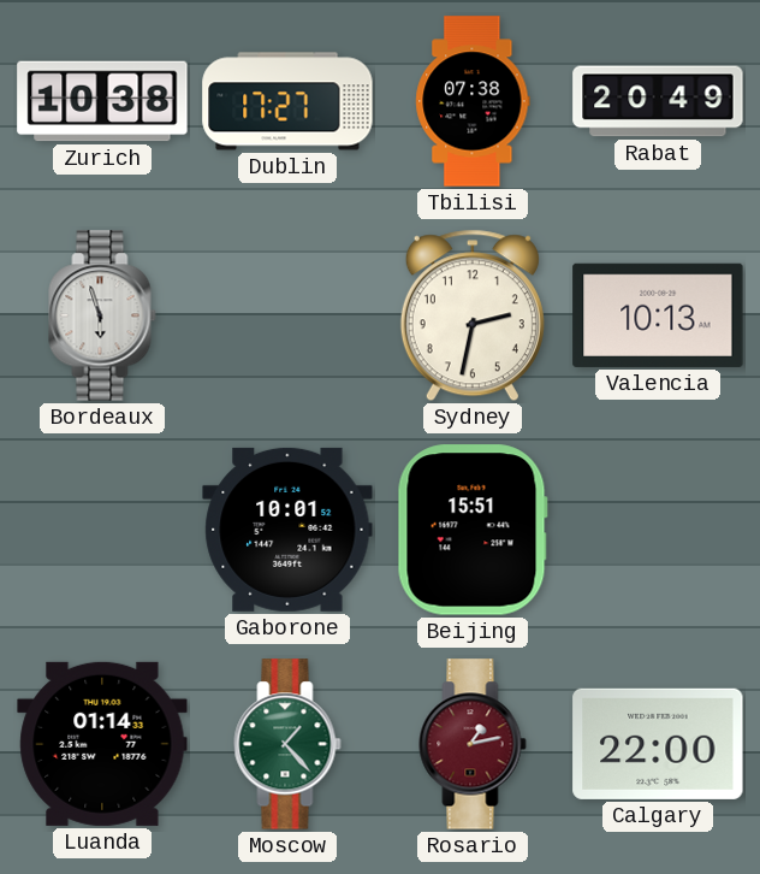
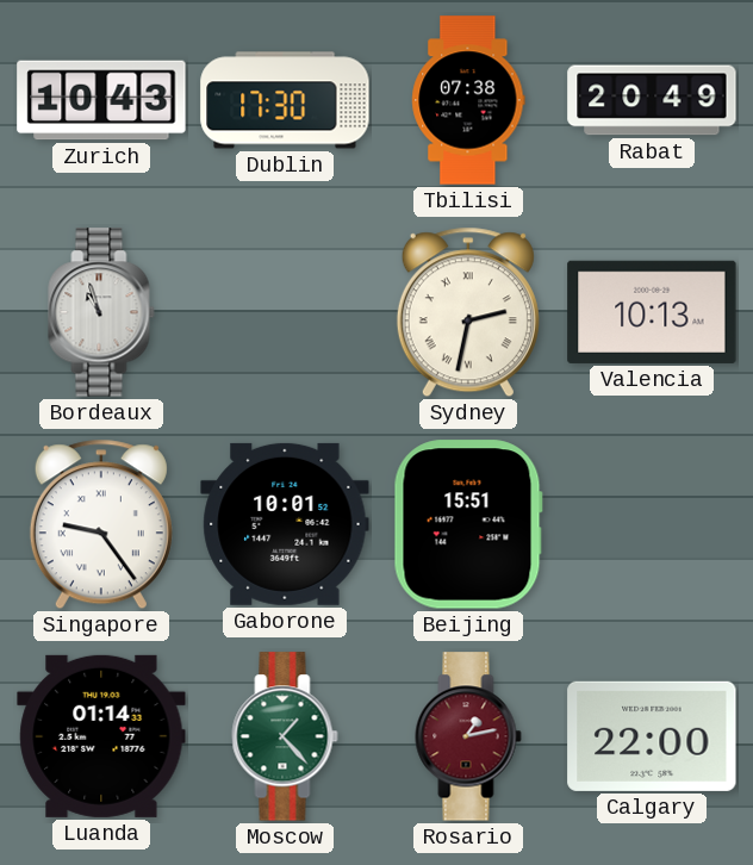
Zurich: 10:38 -> 10:43
Dublin: 17:27 -> 17:30
Bordeaux: 5:57 -> 10:57
Sydney numerals: Arabic -> Roman
Singapore: none -> 9:24
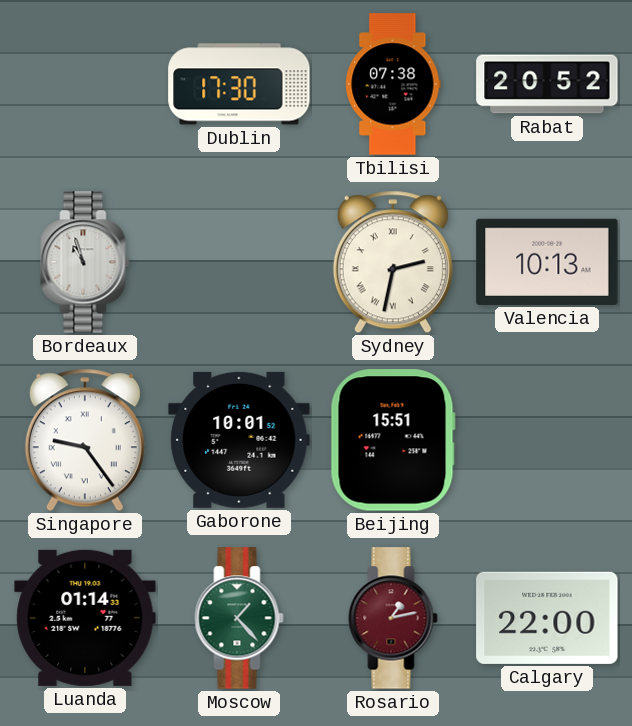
Zurich: 10:43 -> none
Rabat: 20:49 -> 20:52
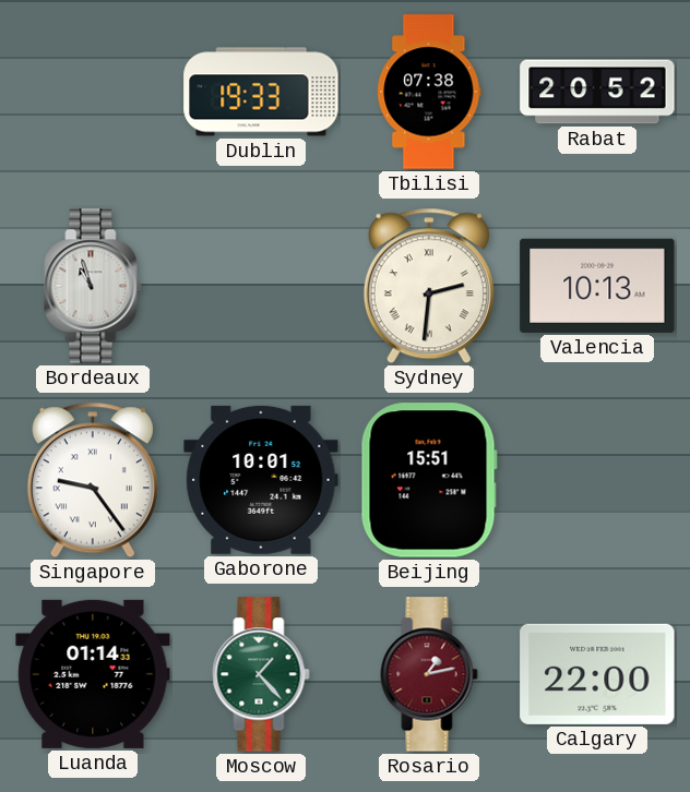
Dublin: 17:30 -> 19:33
Sydney: 2:32 -> 2:31
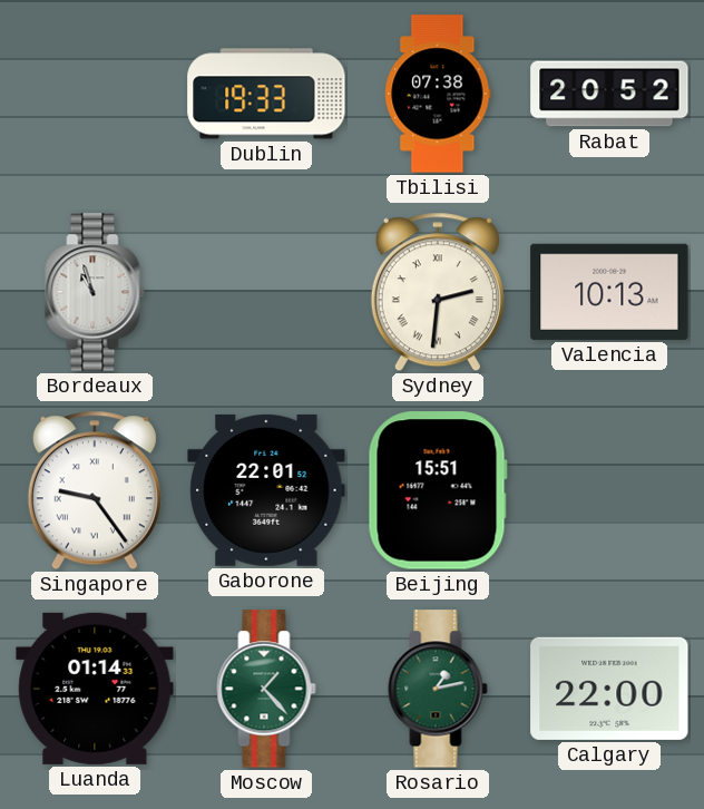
Gaborone: 10:01 -> 22:01
Rosario dial: burgundy -> green
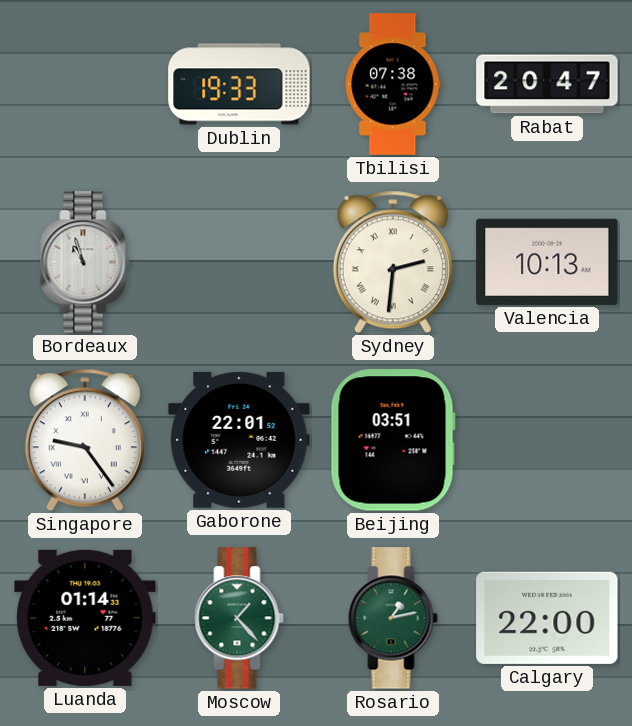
Rabat: 20:52 -> 20:47
Beijing: 15:51 -> 03:51
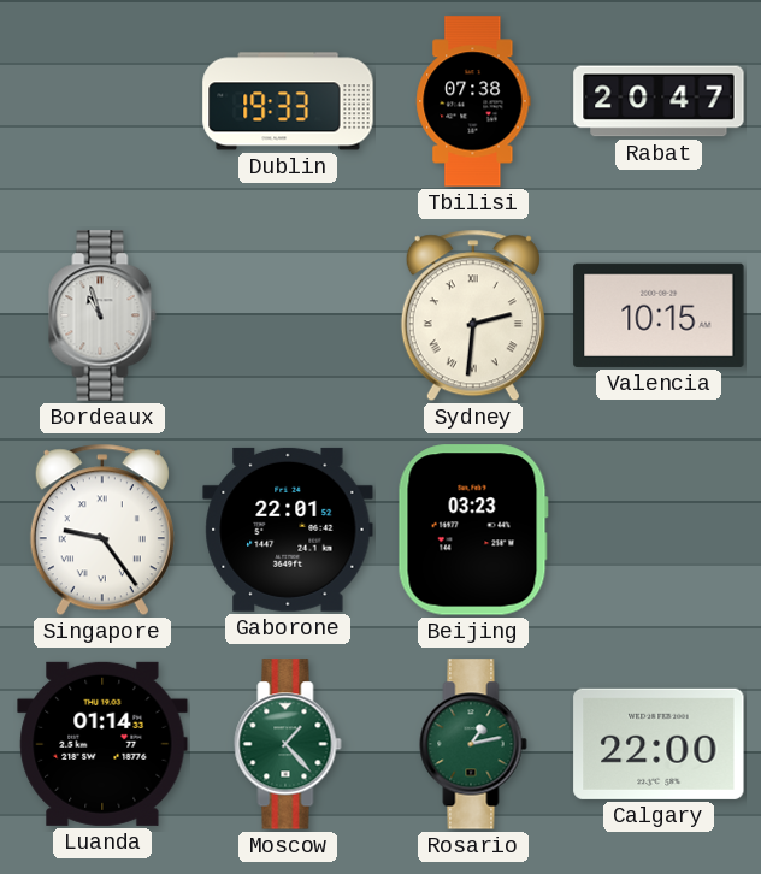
Valencia: 10:13 -> 10:15
Beijing: 03:51 -> 03:23
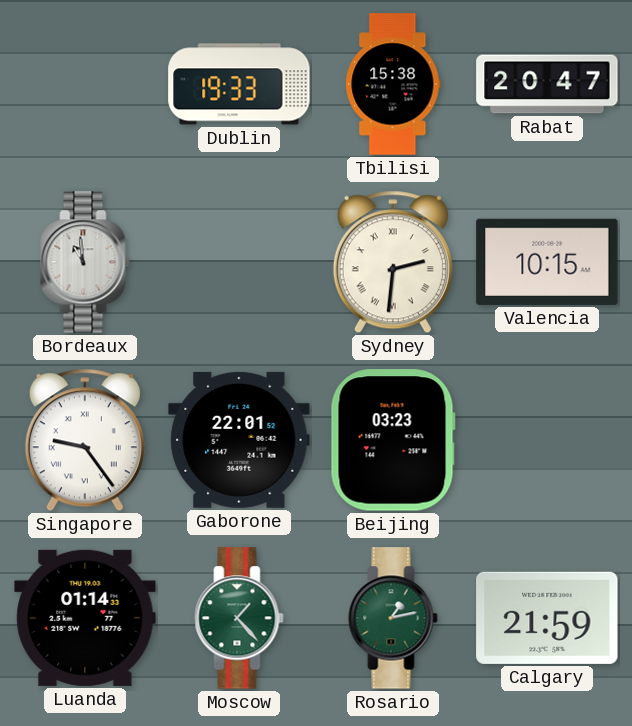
Tbilisi: 07:38 -> 15:38
Bordeaux: 10:57 -> 10:59
Calgary: 22:00 -> 21:59
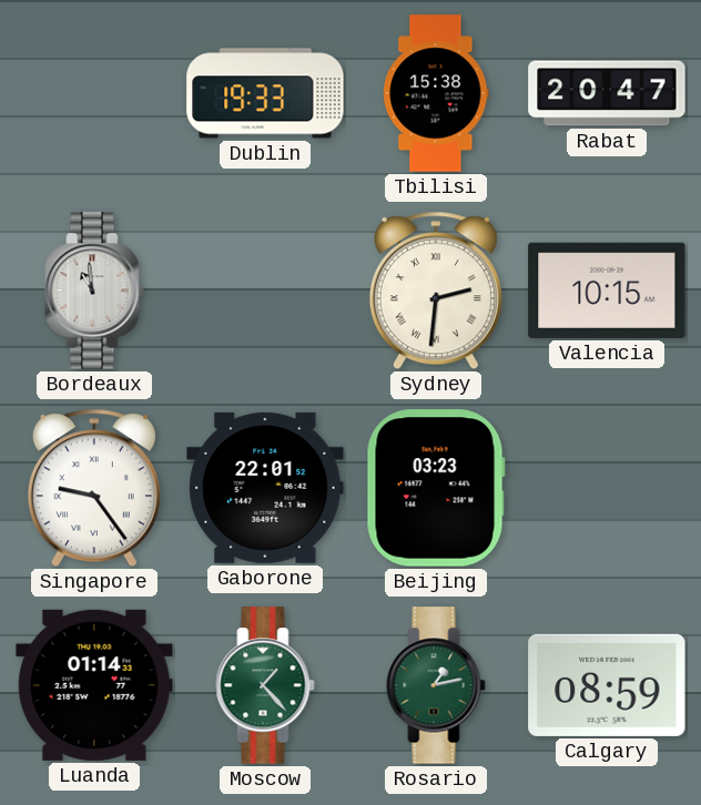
Calgary: 21:59 -> 08:59
